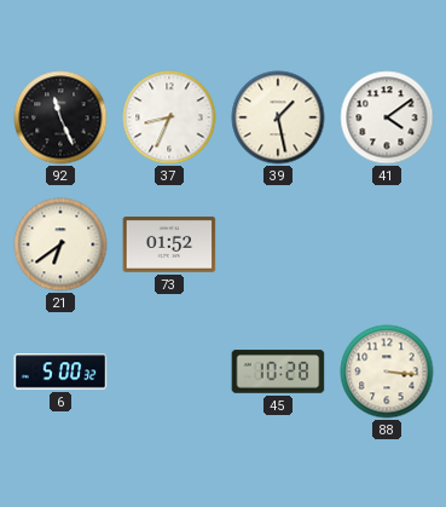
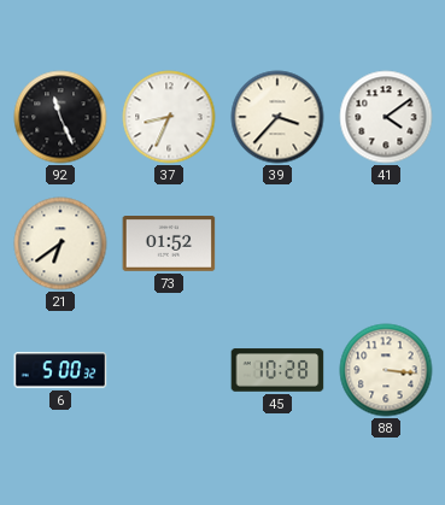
39: 1:28 -> 3:37
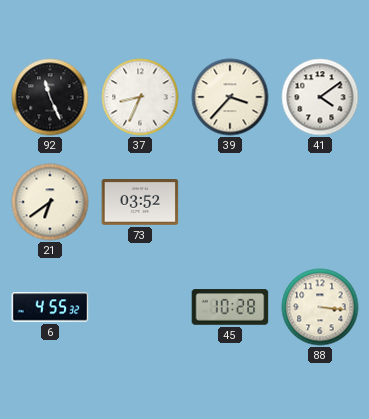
73: 01:52 -> 03:52
6: 5:00 -> 4:55
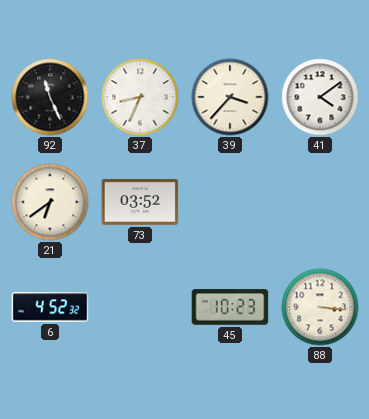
6: 4:55 -> 4:52
45: 10:28 -> 10:23
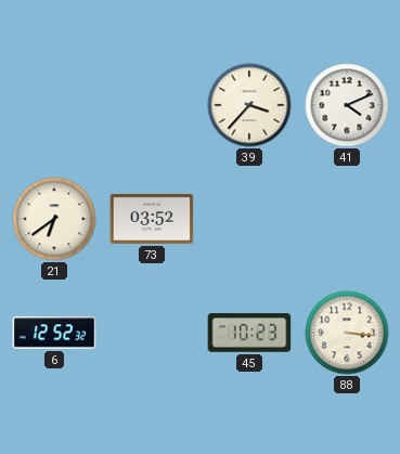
92: 11:26 -> none
37: 8:34 -> none
41: 4:09 -> 4:11
6: 4:52 -> 12:52
